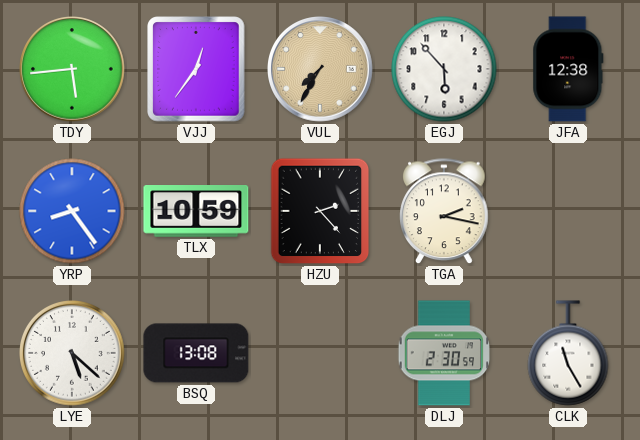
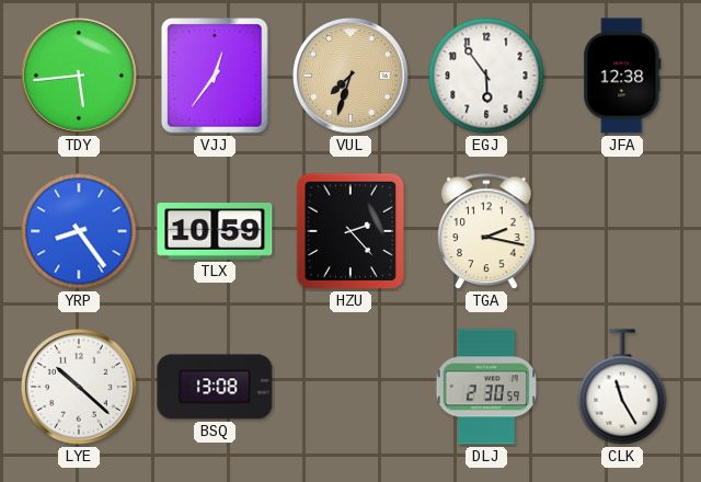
VUL: 7:35 -> 7:33
EGJ: 5:53 -> 5:54
LYE: 5:22 -> 10:22
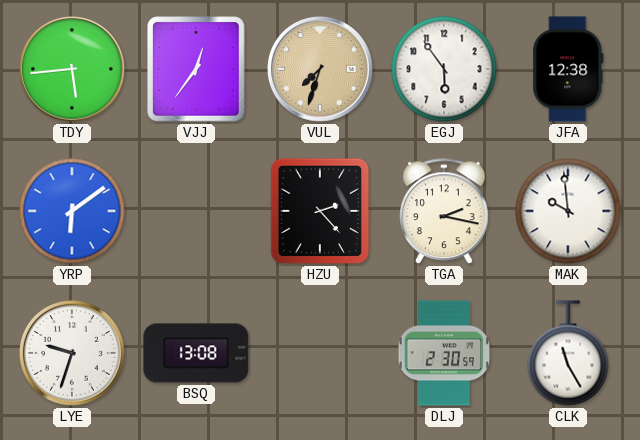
YRP: 8:24 -> 6:09
TLX: 10:59 -> none
MAK: none -> 9:59
LYE: 10:22 -> 9:33
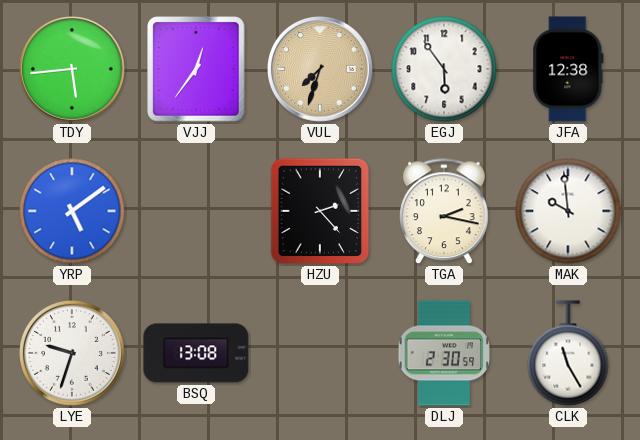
YRP: 6:09 -> 5:09
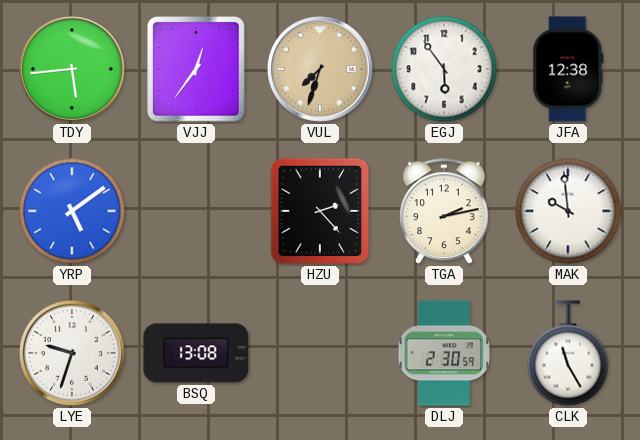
TGA: 2:17 -> 2:13
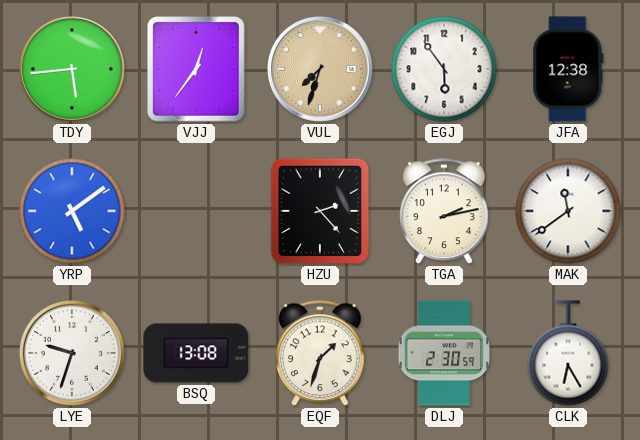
MAK: 9:59 -> 11:39
EQF: none -> 1:33
CLK: 11:25 -> 6:25
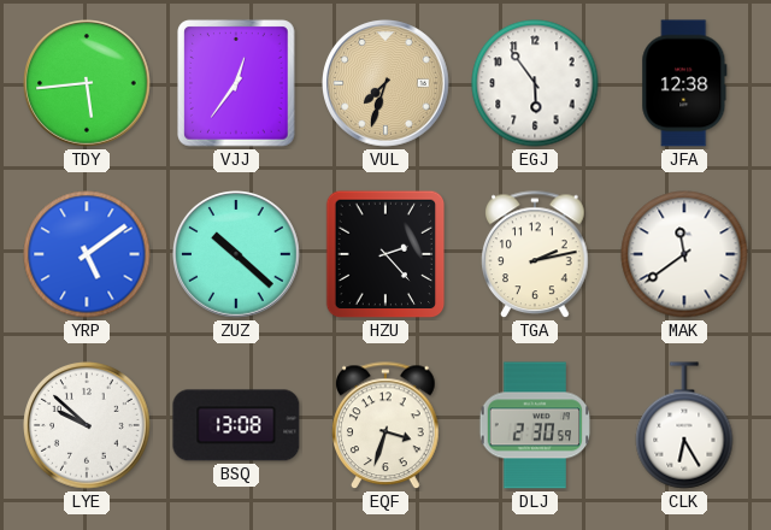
ZUZ: none -> 10:22
LYE: 9:33 -> 9:52
EQF: 1:33 -> 3:33
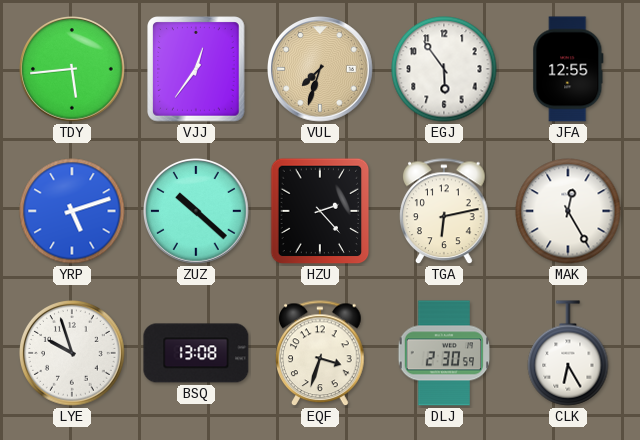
JFA: 12:38 -> 12:55
YRP: 5:09 -> 5:12
TGA: 2:13 -> 6:13
MAK: 11:39 -> 12:25
LYE: 9:52 -> 9:57
